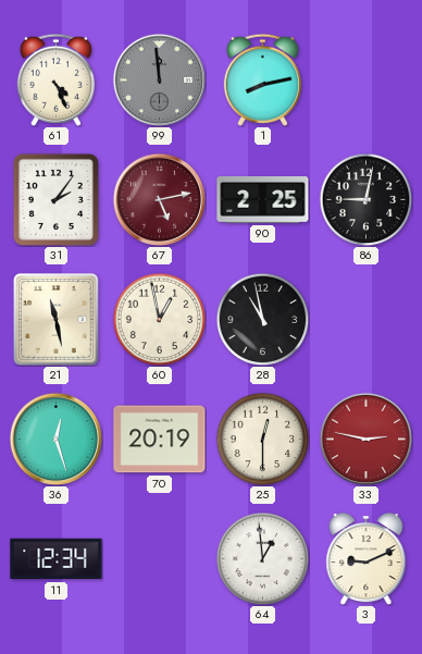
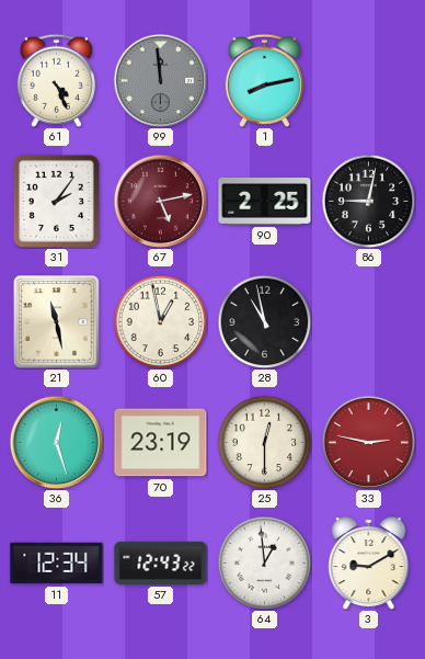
70: 20:19 -> 23:19
57: none -> 12:43
3: 9:11 -> 9:10
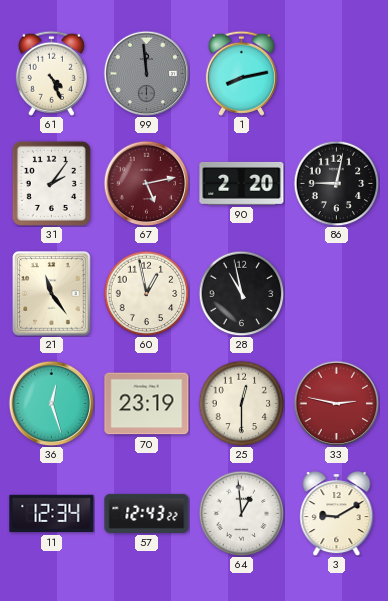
90: 2:25 -> 2:20
21: 11:28 -> 11:24
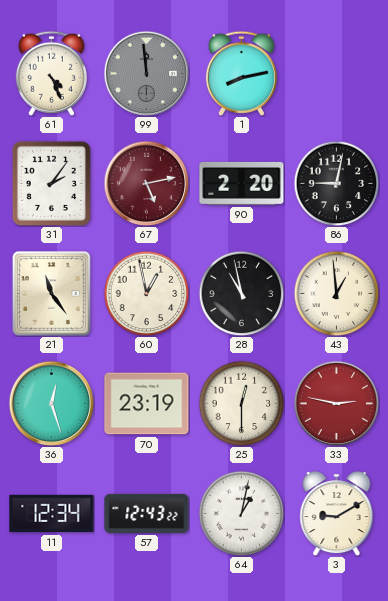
43: none -> 12:59
64: 12:59 -> 1:02
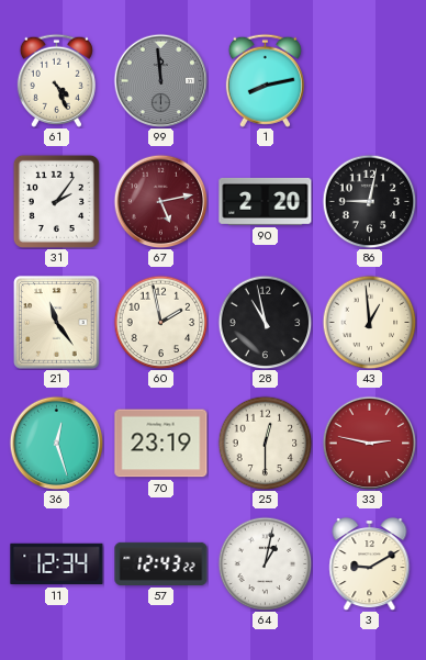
60: 12:58 -> 1:58
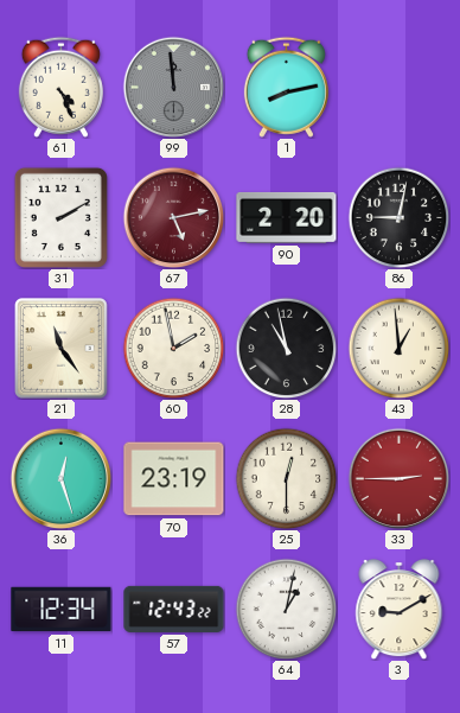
31: 2:06 -> 2:10
33: 2:47 -> 2:45
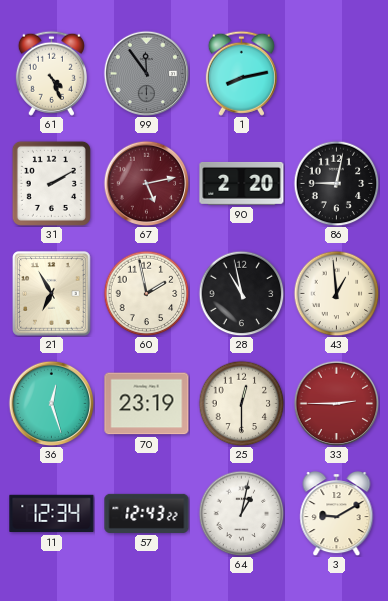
99: 11:59 -> 11:54
21: 11:24 -> 6:55
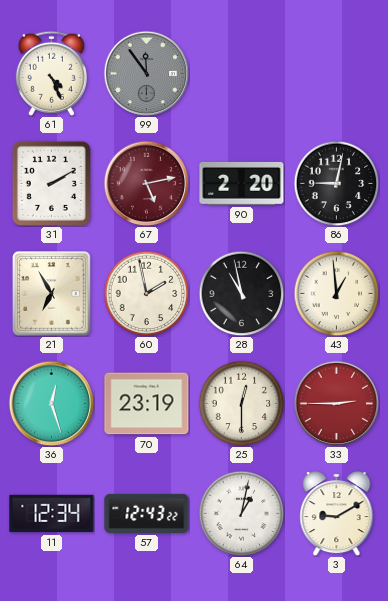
1: 8:13 -> none
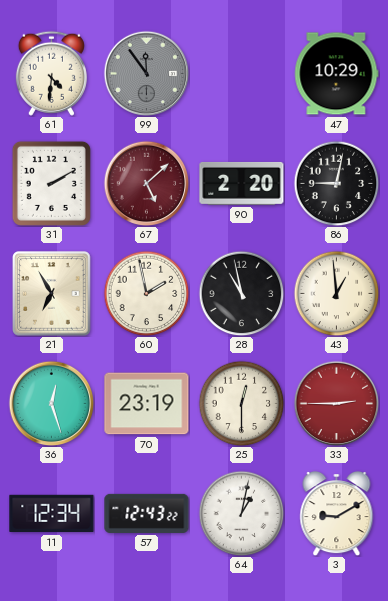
61: 4:26 -> 4:31
47: none -> 10:29
67: 5:13 -> 5:08
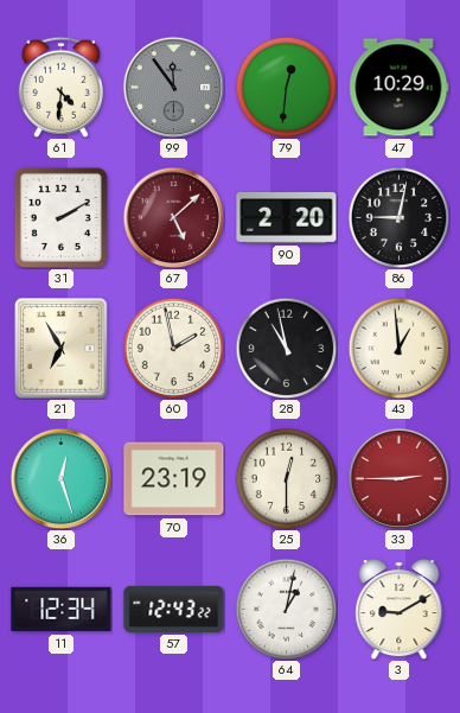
79: none -> 12:31
